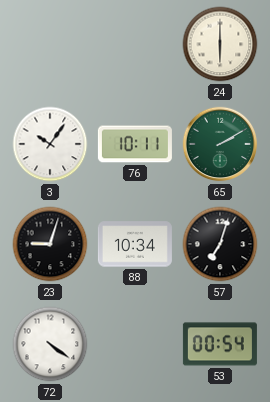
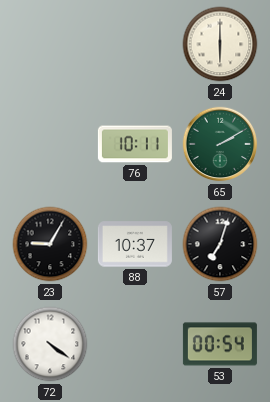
3: 10:06 -> none
23: 9:03 -> 9:05
88: 10:34 -> 10:37
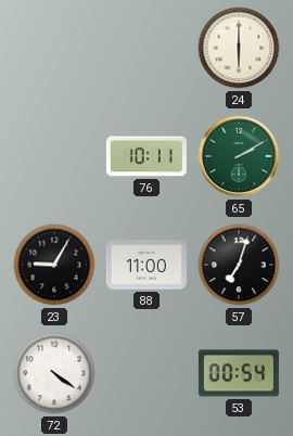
88: 10:37 -> 11:00
